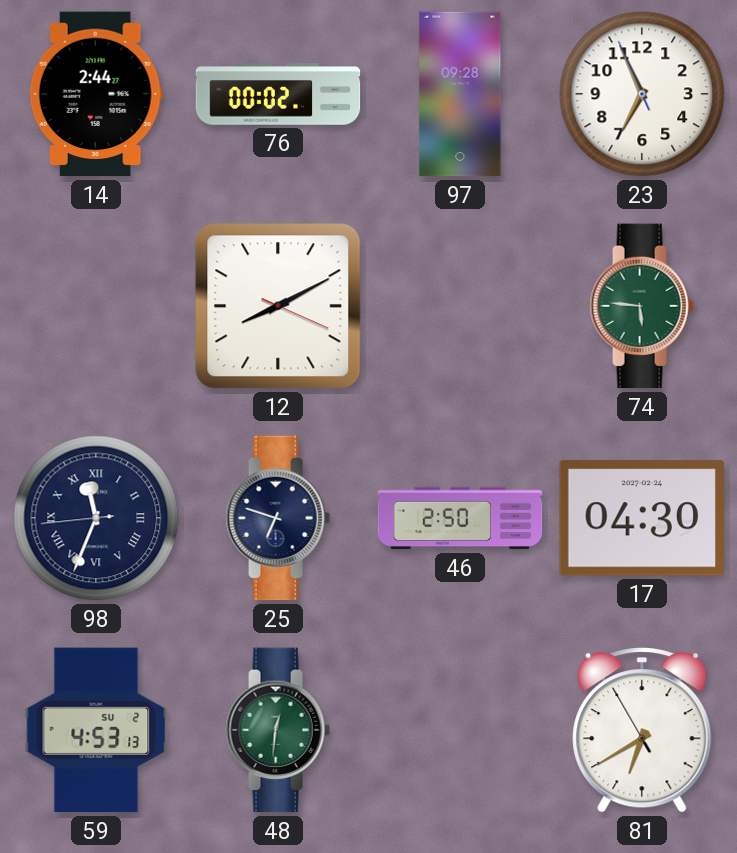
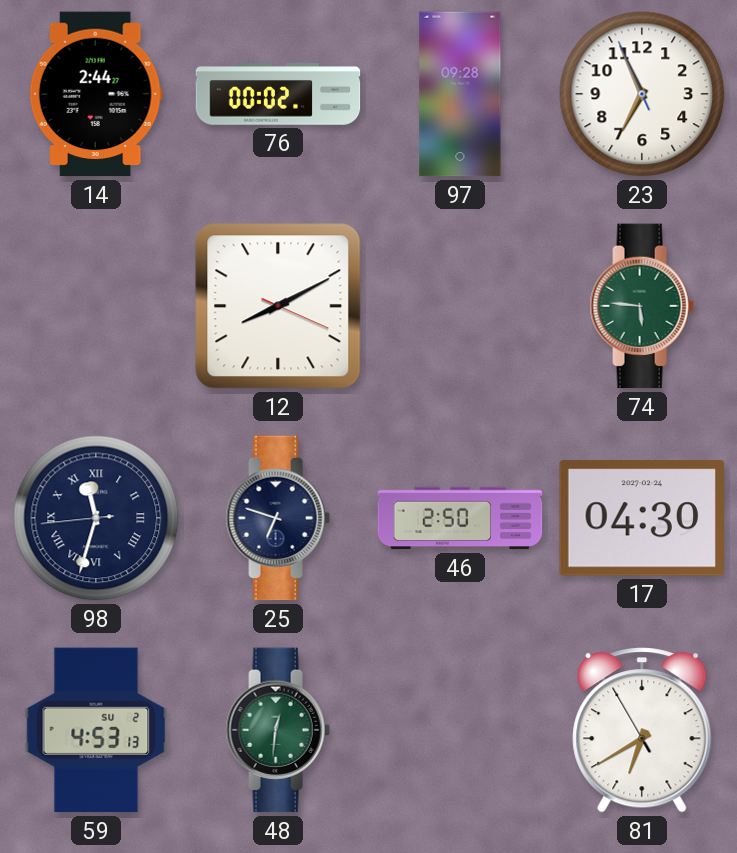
98: 11:33 -> 11:32
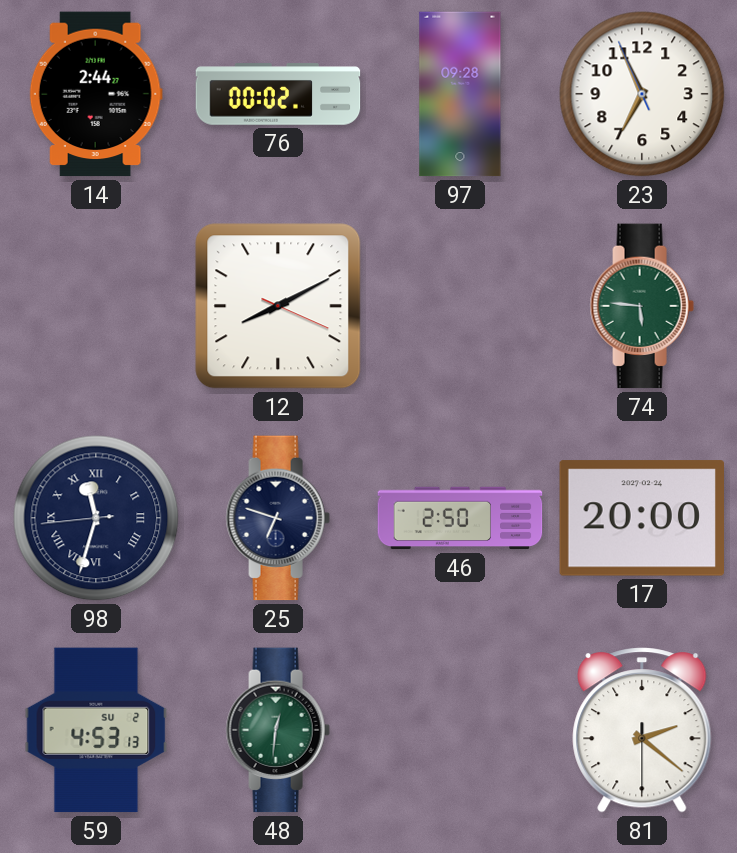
17: 04:30 -> 20:00
81: 6:39 -> 2:21
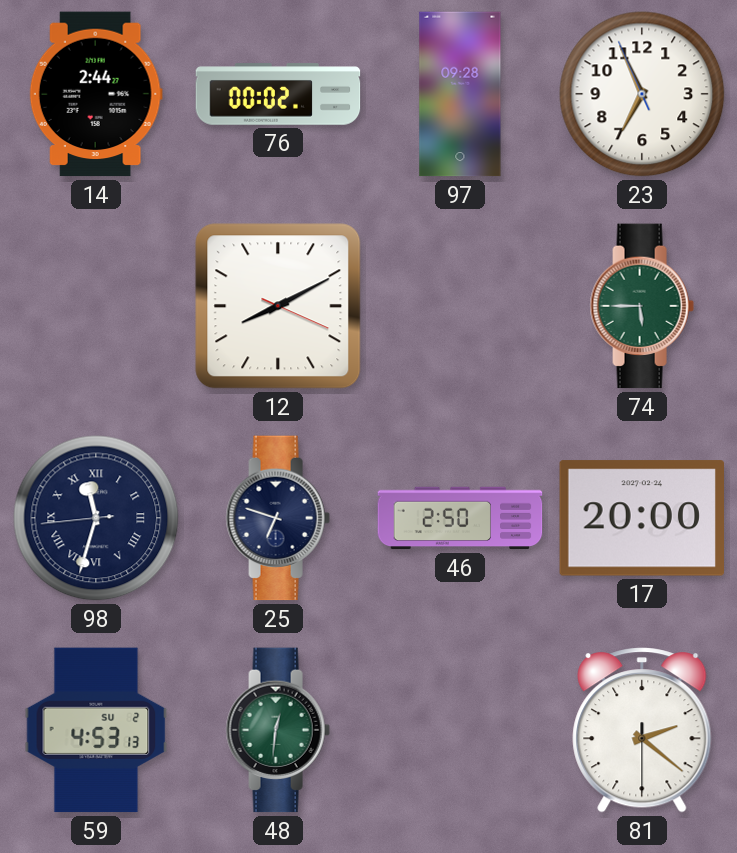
74: 5:46 -> 5:45
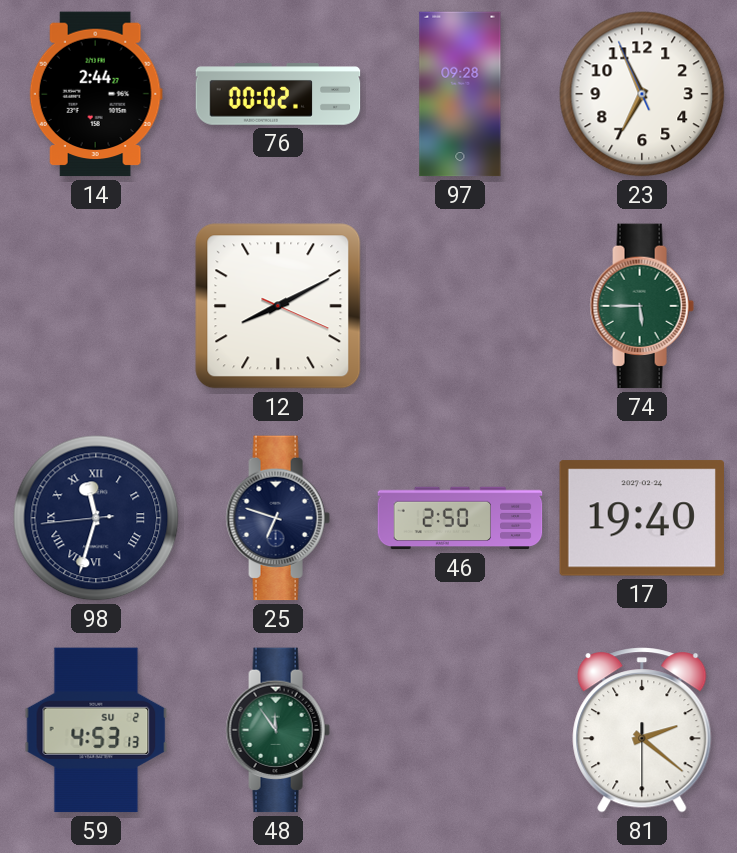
17: 20:00 -> 19:40
48: 12:31 -> 11:54
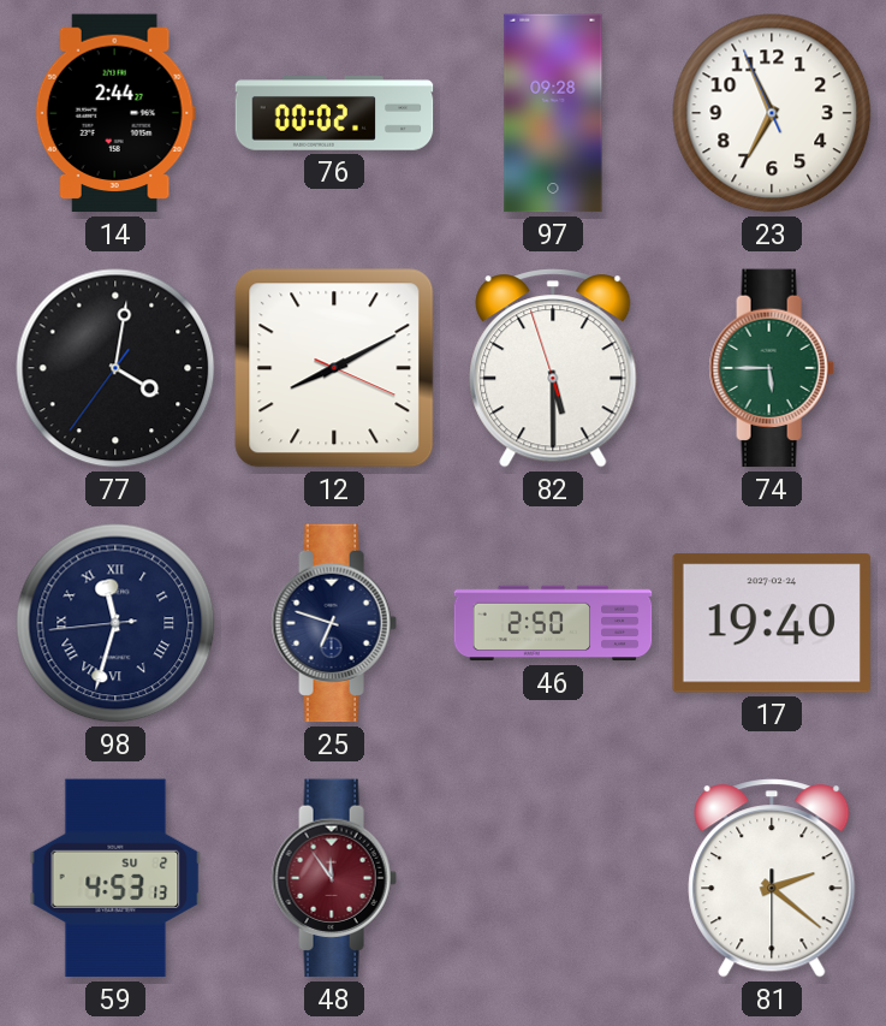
77: none -> 4:01
82: none -> 5:29
48 dial: green -> burgundy
